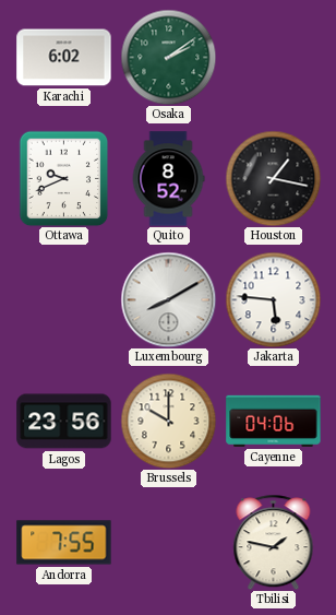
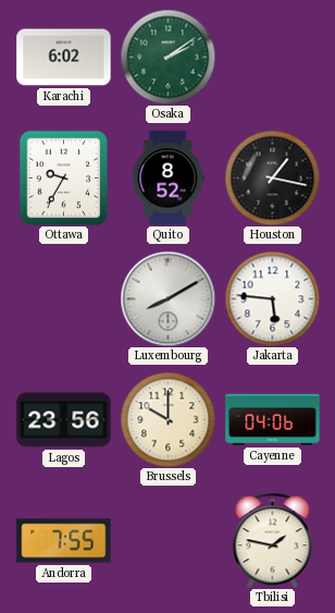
Ottawa: 9:41 -> 9:35
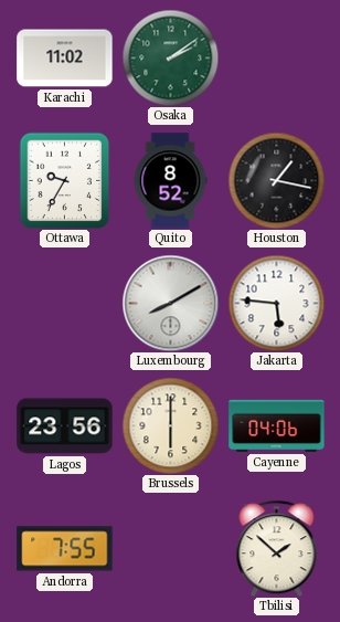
Karachi: 6:02 -> 11:02
Brussels: 10:00 -> 6:00
Tbilisi: 1:47 -> 1:52
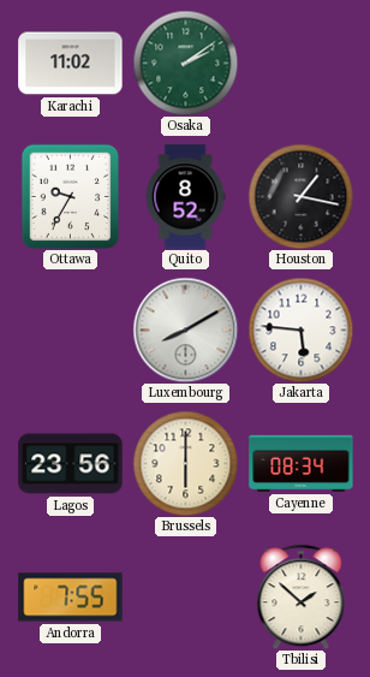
Cayenne: 04:06 -> 08:34
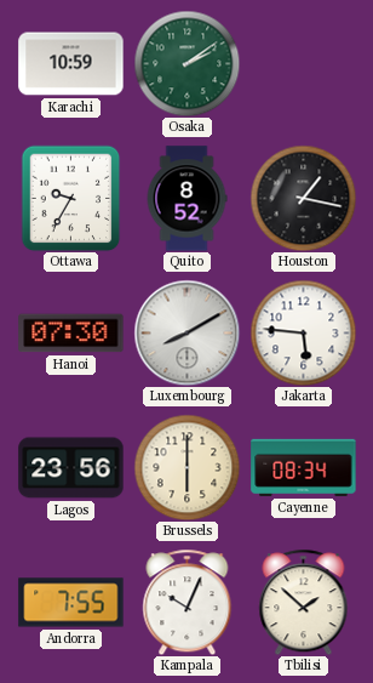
Karachi: 11:02 -> 10:59
Hanoi: none -> 07:30
Kampala: none -> 10:04
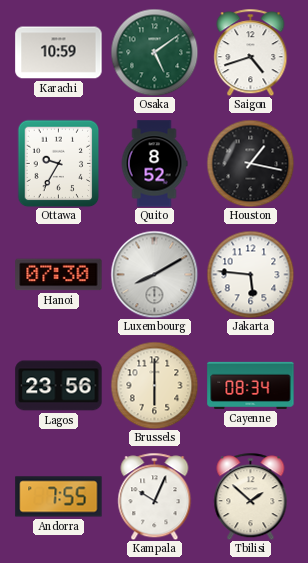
Osaka: 2:09 -> 5:09
Saigon: none -> 4:42
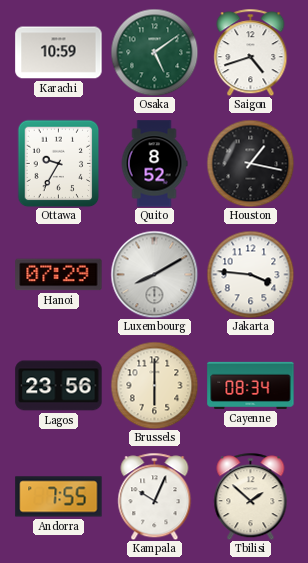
Hanoi: 07:30 -> 07:29
Jakarta: 5:46 -> 3:46
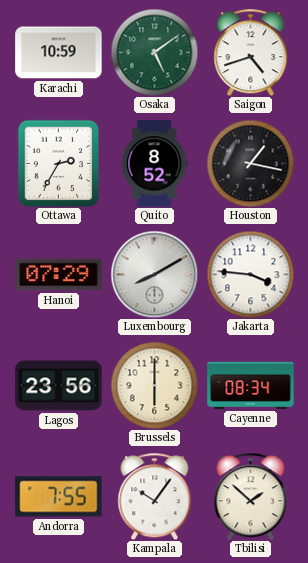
Ottawa: 9:35 -> 2:35
Kampala: 10:04 -> 10:06
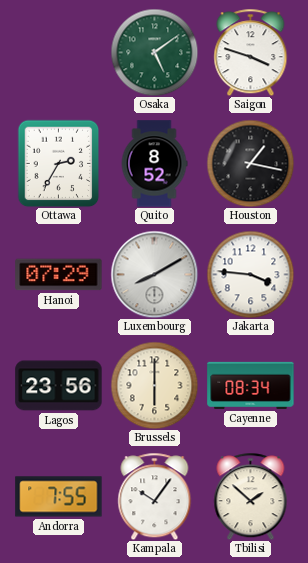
Karachi: 10:59 -> none
Saigon: 4:42 -> 3:48
